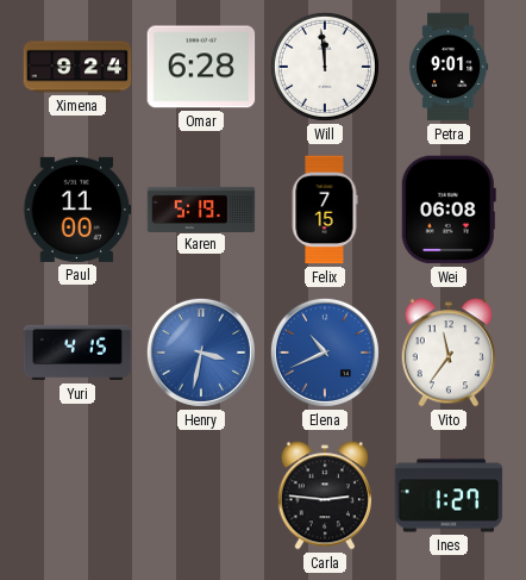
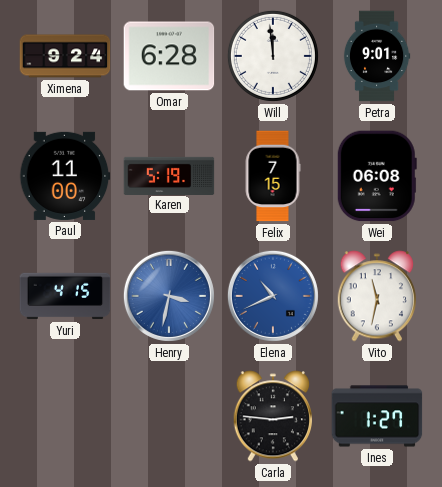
Vito: 11:36 -> 11:32
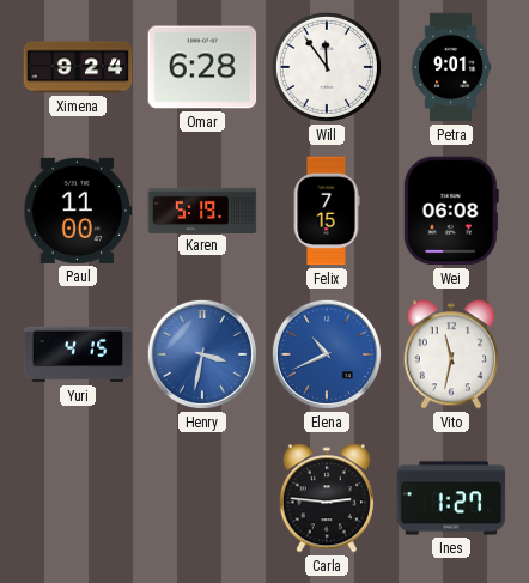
Will: 11:59 -> 11:54
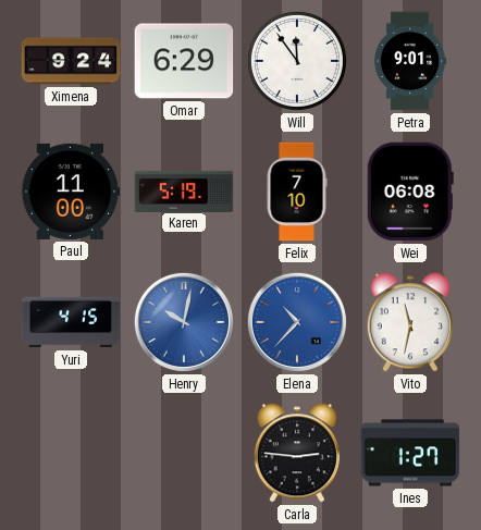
Omar: 6:28 -> 6:29
Felix: 7:15 -> 7:10
Henry: 3:32 -> 10:02
Elena: 10:41 -> 10:37
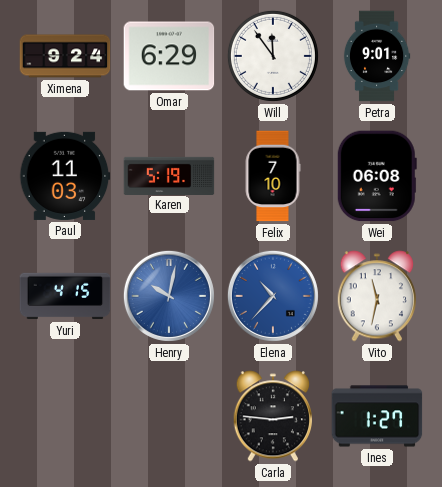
Paul: 11:00 -> 11:03
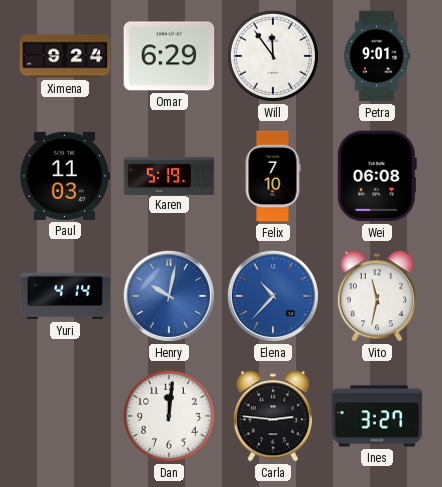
Yuri: 4:15 -> 4:14
Dan: none -> 12:01
Ines: 1:27 -> 3:27
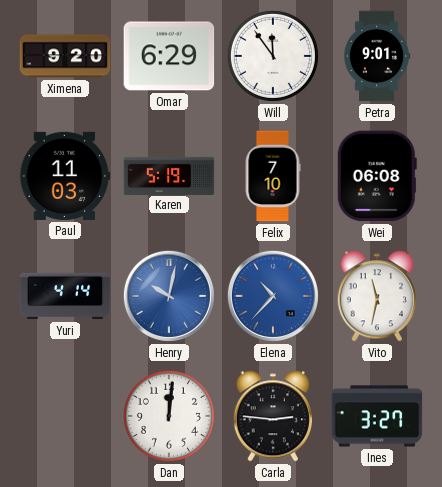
Ximena: 9:24 -> 9:20
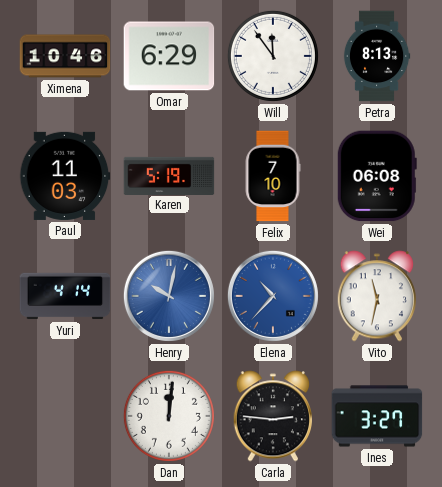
Ximena: 9:20 -> 10:46
Petra: 9:01 -> 8:13
